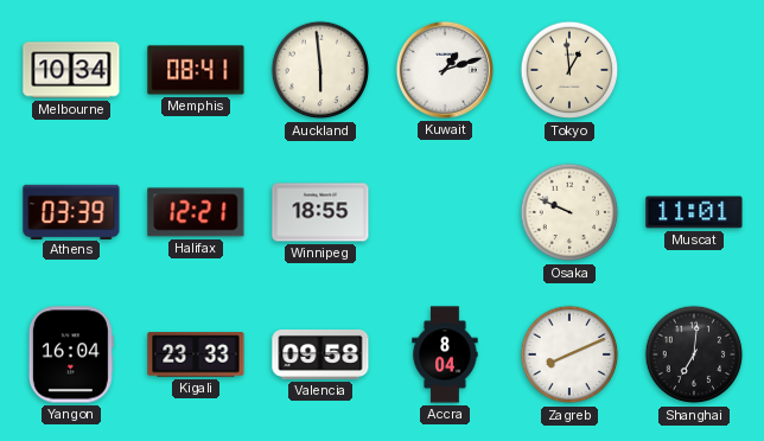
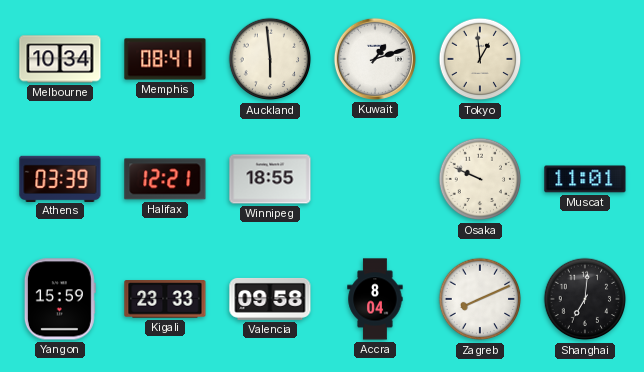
Yangon: 16:04 -> 15:59
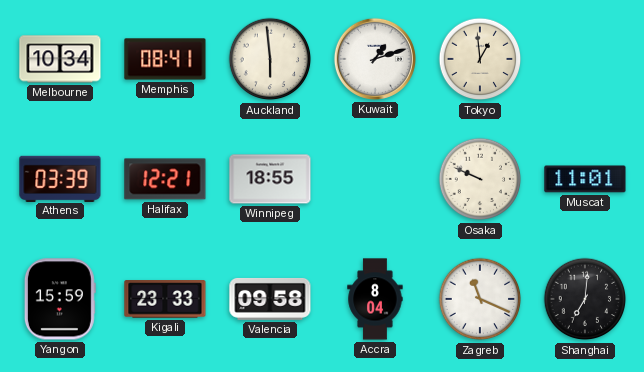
Zagreb: 8:11 -> 11:19
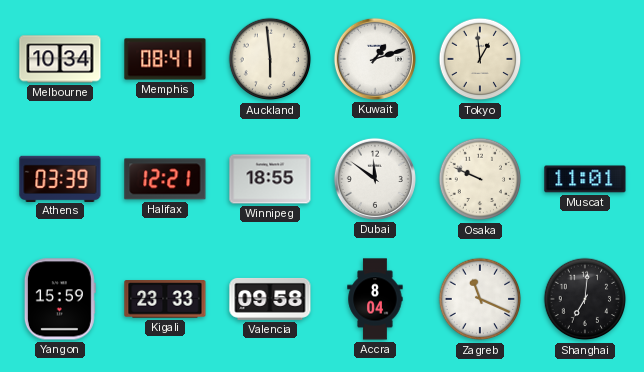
Dubai: none -> 11:51
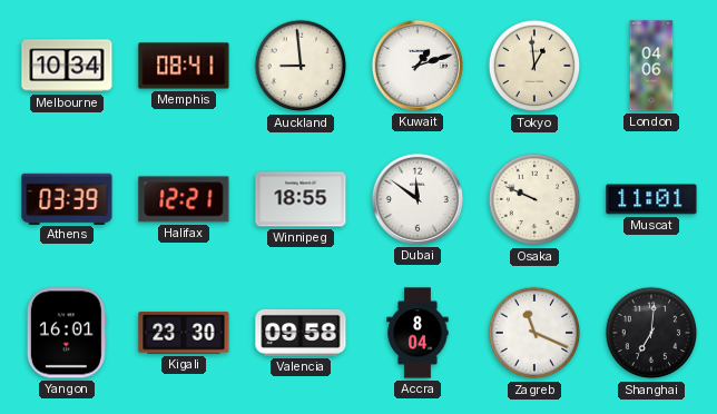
Auckland: 5:59 -> 8:59
London: none -> 04:06
Yangon: 15:59 -> 16:01
Kigali: 23:33 -> 23:30
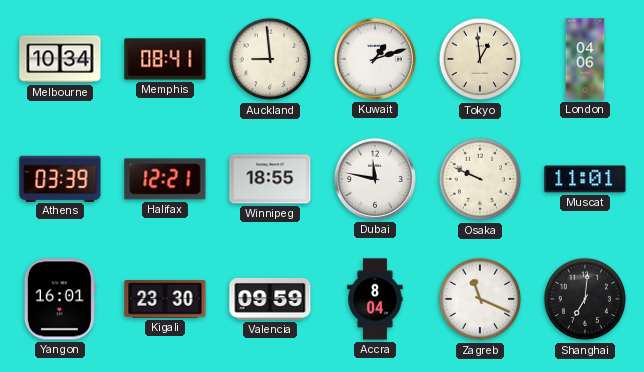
Dubai: 11:51 -> 11:47
Valencia: 09:58 -> 09:59
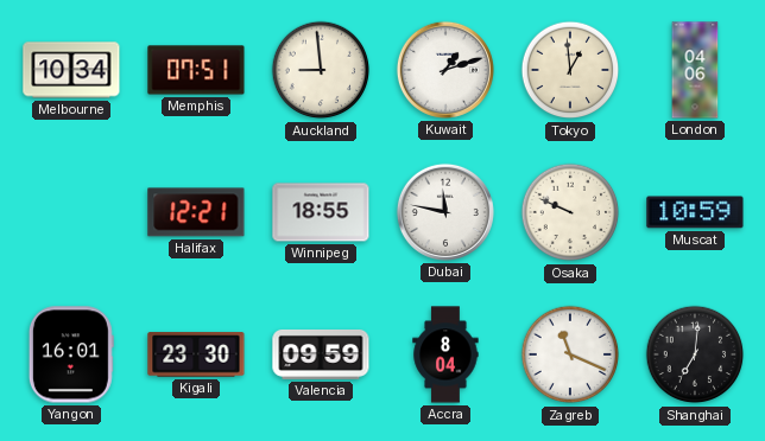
Memphis: 08:41 -> 07:51
Athens: 03:39 -> none
Muscat: 11:01 -> 10:59
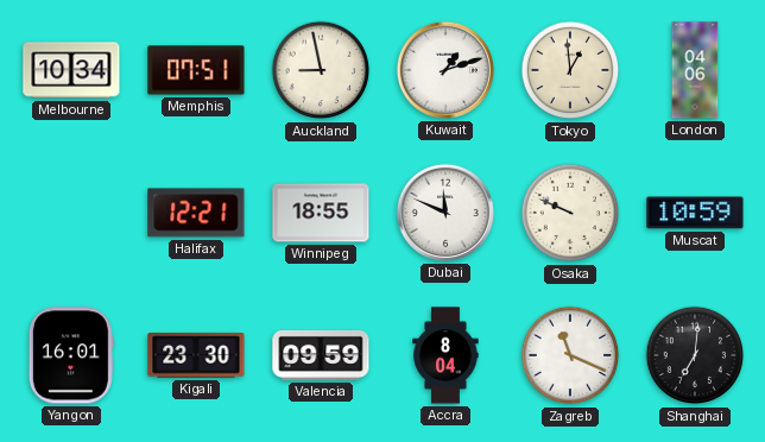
Auckland: 8:59 -> 8:58
Dubai: 11:47 -> 11:49
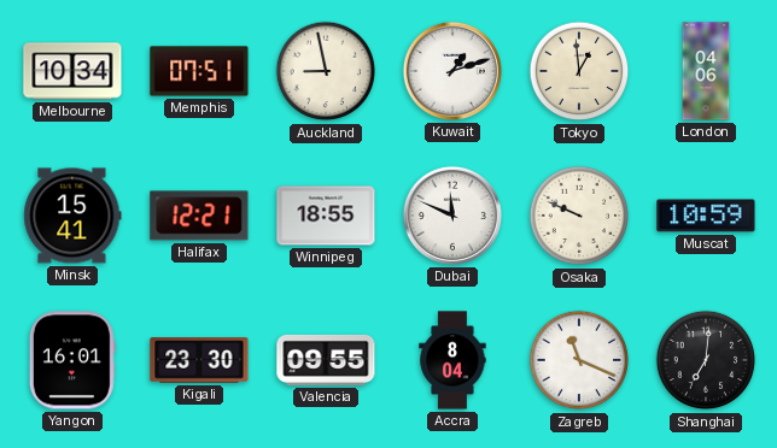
Minsk: none -> 15:41
Valencia: 09:59 -> 09:55
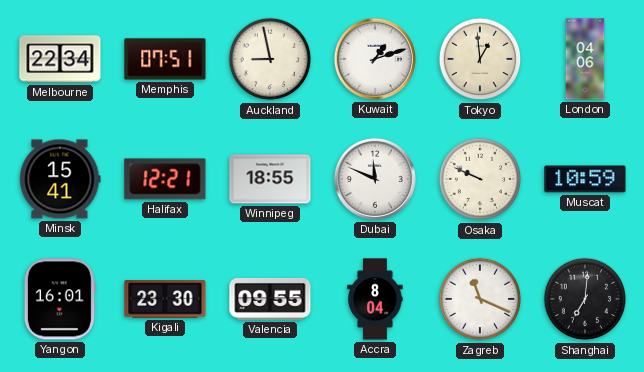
Melbourne: 10:34 -> 22:34
